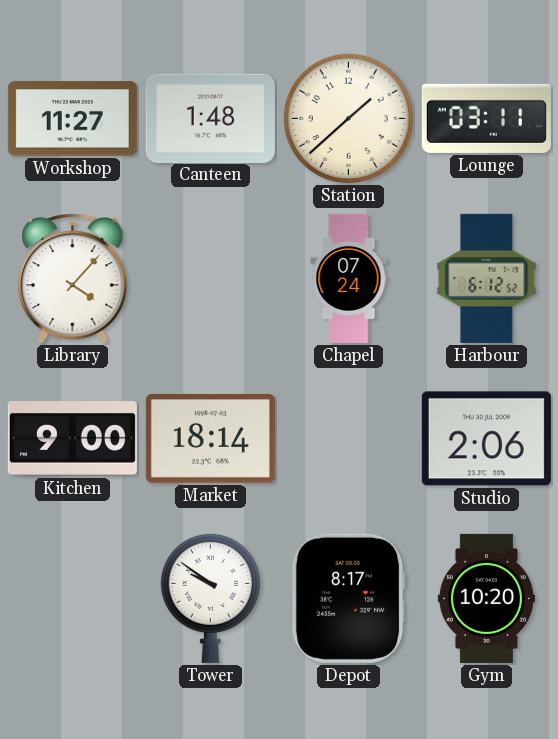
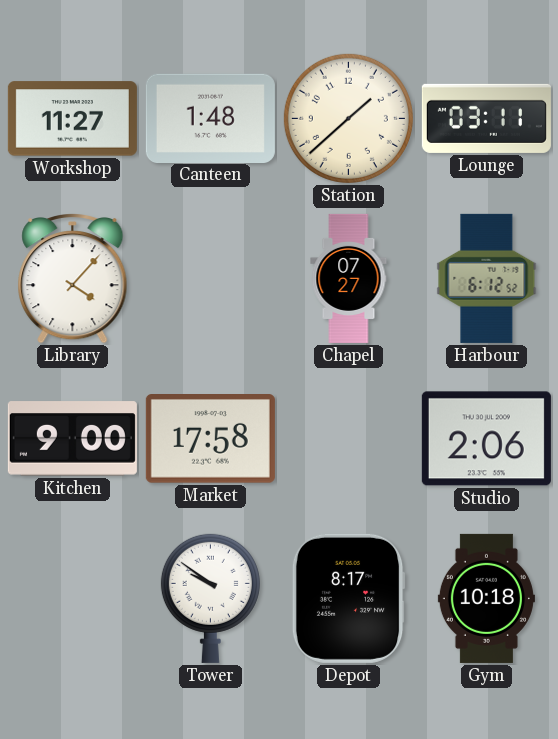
Chapel: 07:24 -> 07:27
Market: 18:14 -> 17:58
Gym: 10:20 -> 10:18
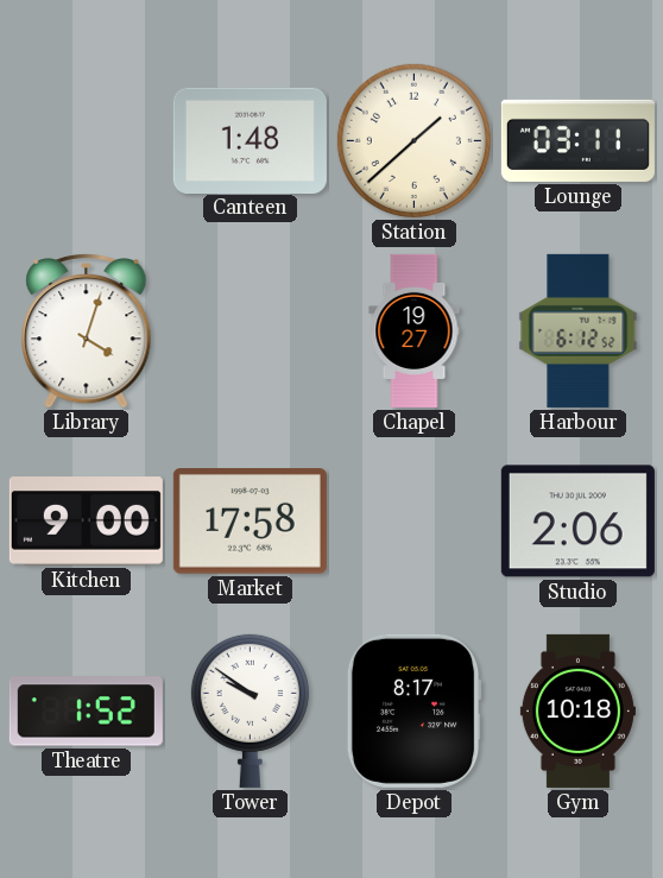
Workshop: 11:27 -> none
Library: 4:07 -> 4:03
Chapel: 07:27 -> 19:27
Theatre: none -> 1:52
